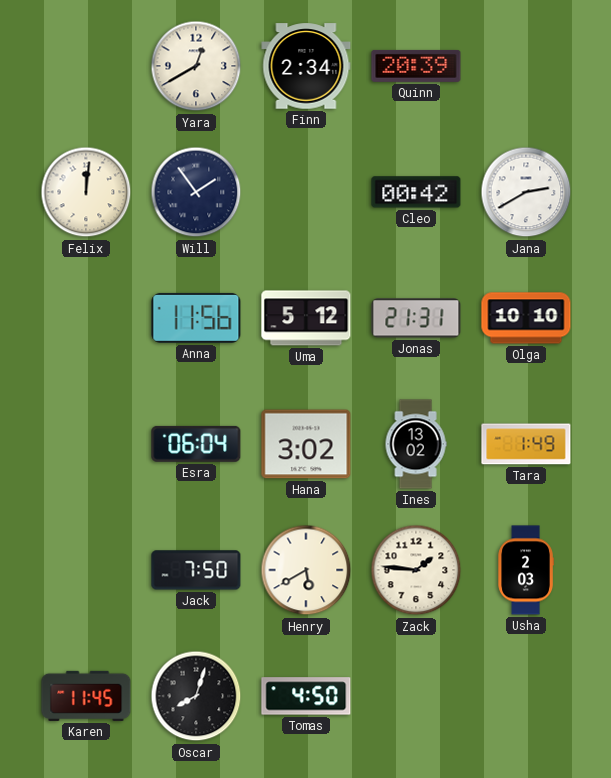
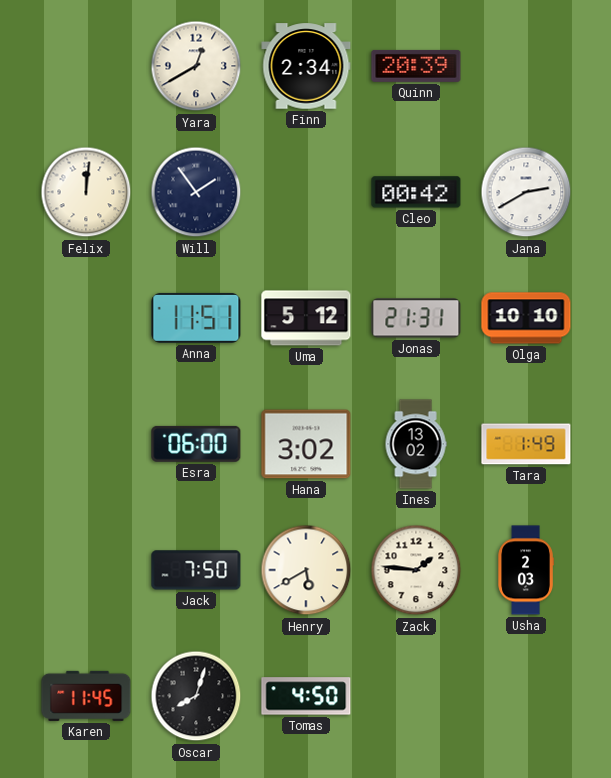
Anna: 11:56 -> 11:51
Esra: 06:04 -> 06:00
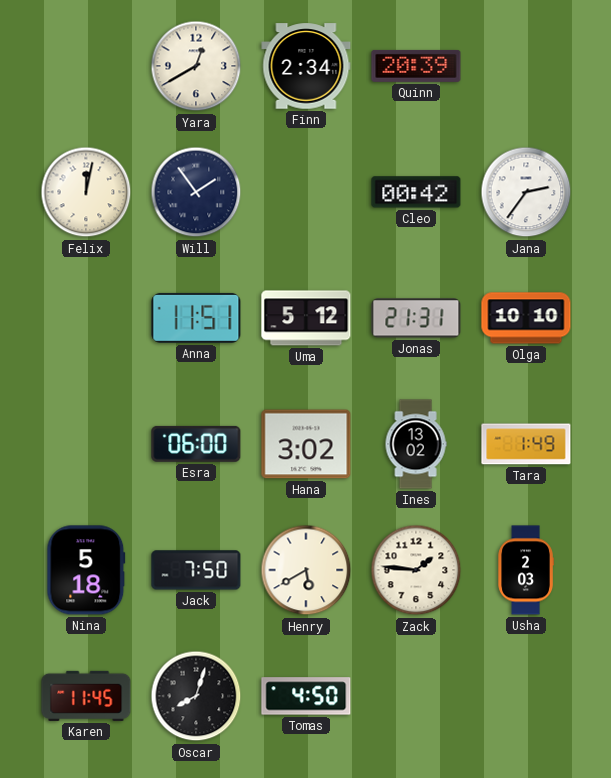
Felix: 12:01 -> 12:02
Jana: 2:40 -> 2:36
Nina: none -> 5:18
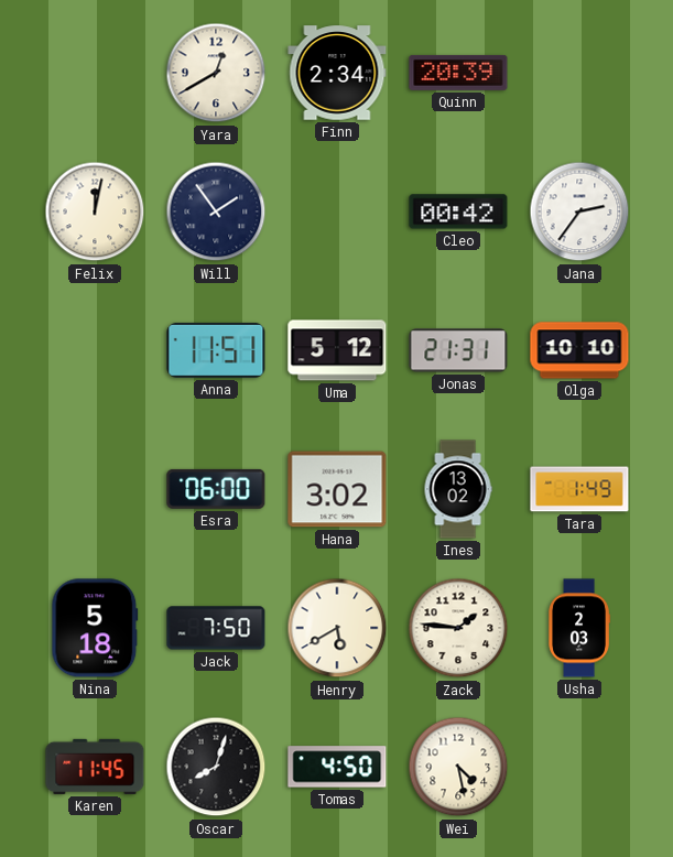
Wei: none -> 4:28
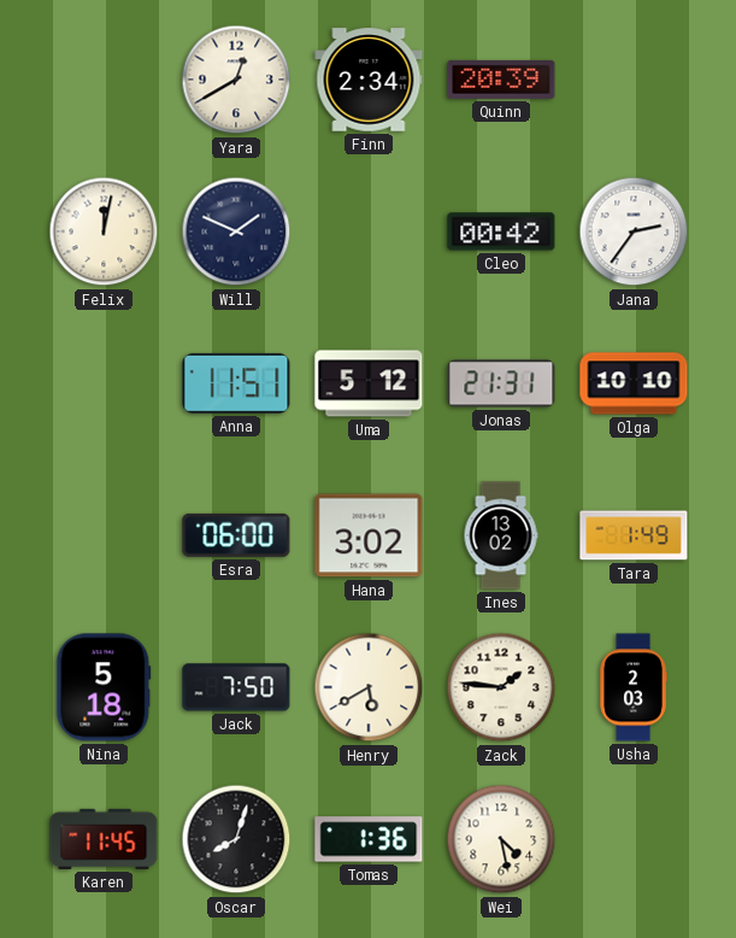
Will: 1:54 -> 1:49
Tomas: 4:50 -> 1:36
